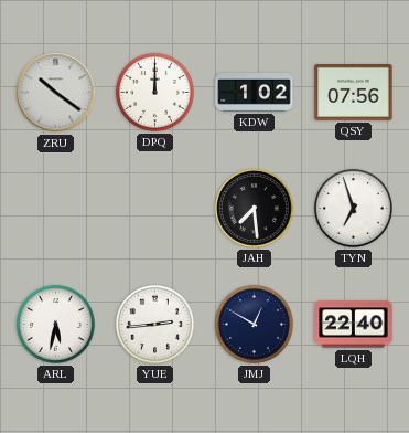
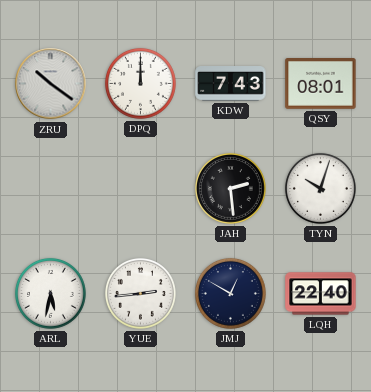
KDW: 1:02 -> 7:43
QSY: 07:56 -> 08:01
JAH: 7:29 -> 2:29
TYN: 6:57 -> 10:03
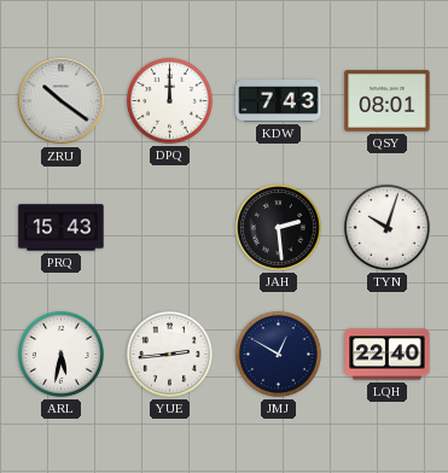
PRQ: none -> 15:43
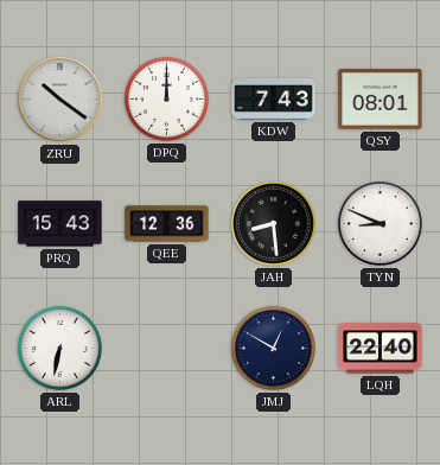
QEE: none -> 12:36
JAH: 2:29 -> 8:29
TYN: 10:03 -> 8:49
ARL: 5:32 -> 6:32
YUE: 2:44 -> none
